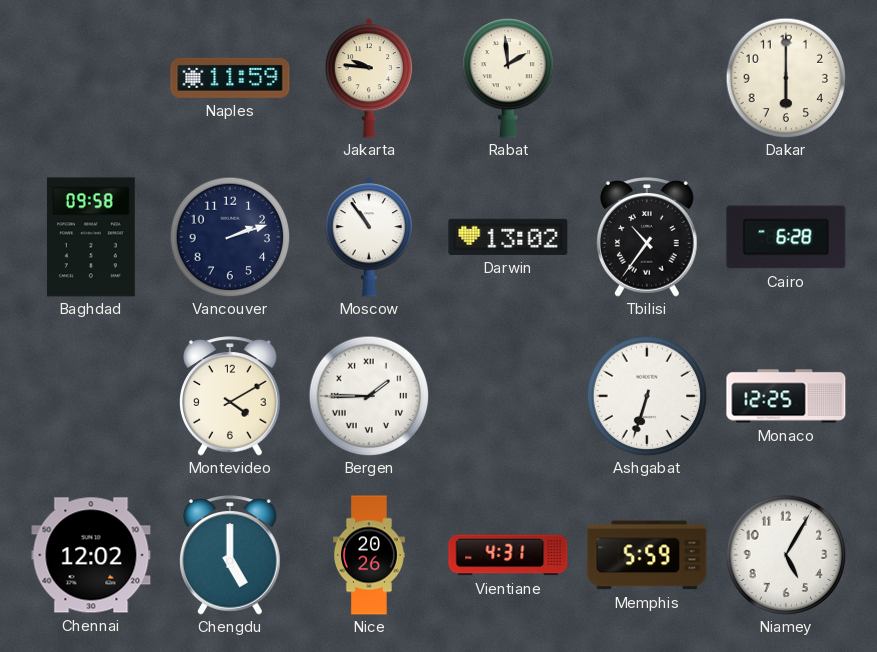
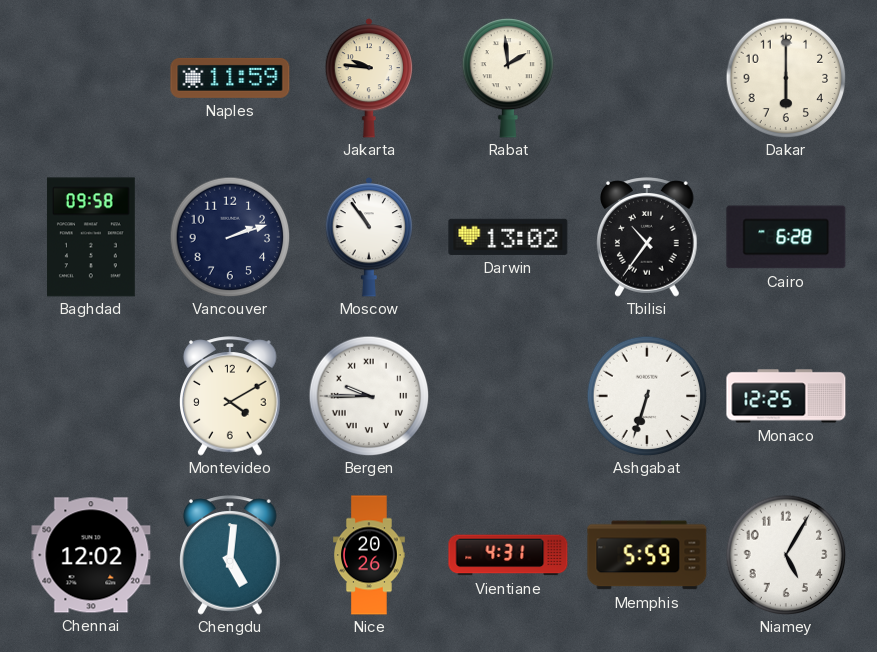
Bergen: 1:45 -> 9:45
Chengdu: 5:00 -> 5:01
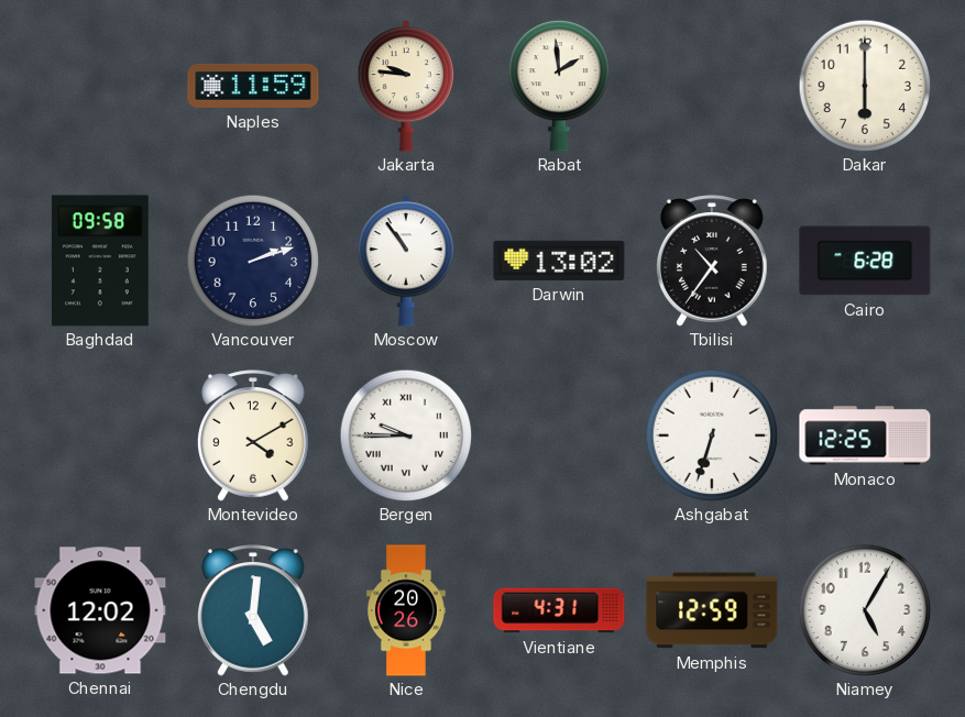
Memphis: 5:59 -> 12:59
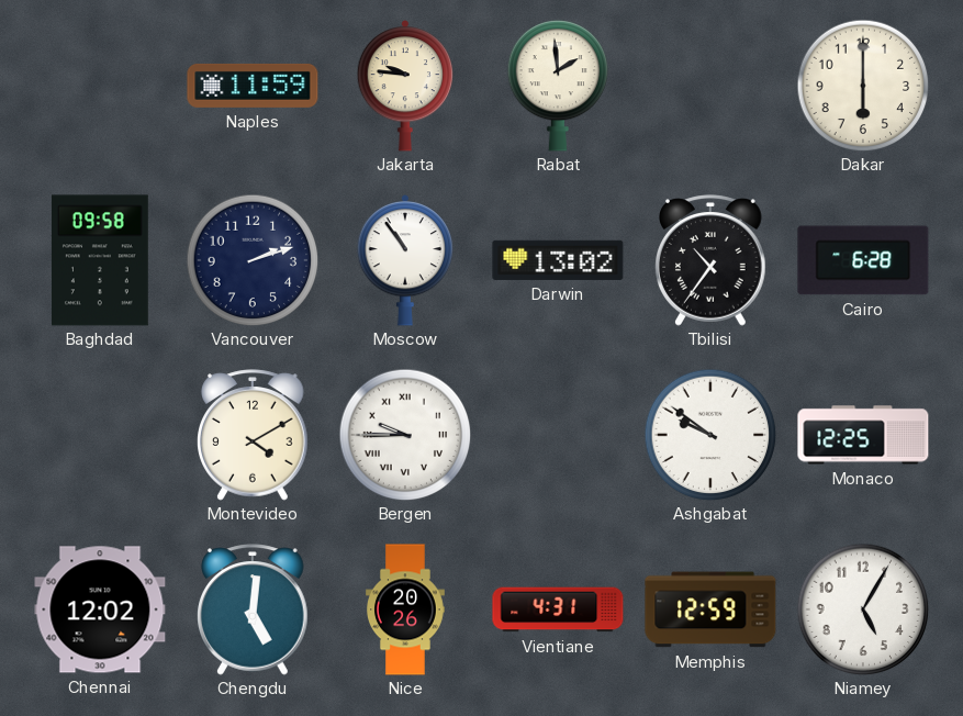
Ashgabat: 6:33 -> 9:51
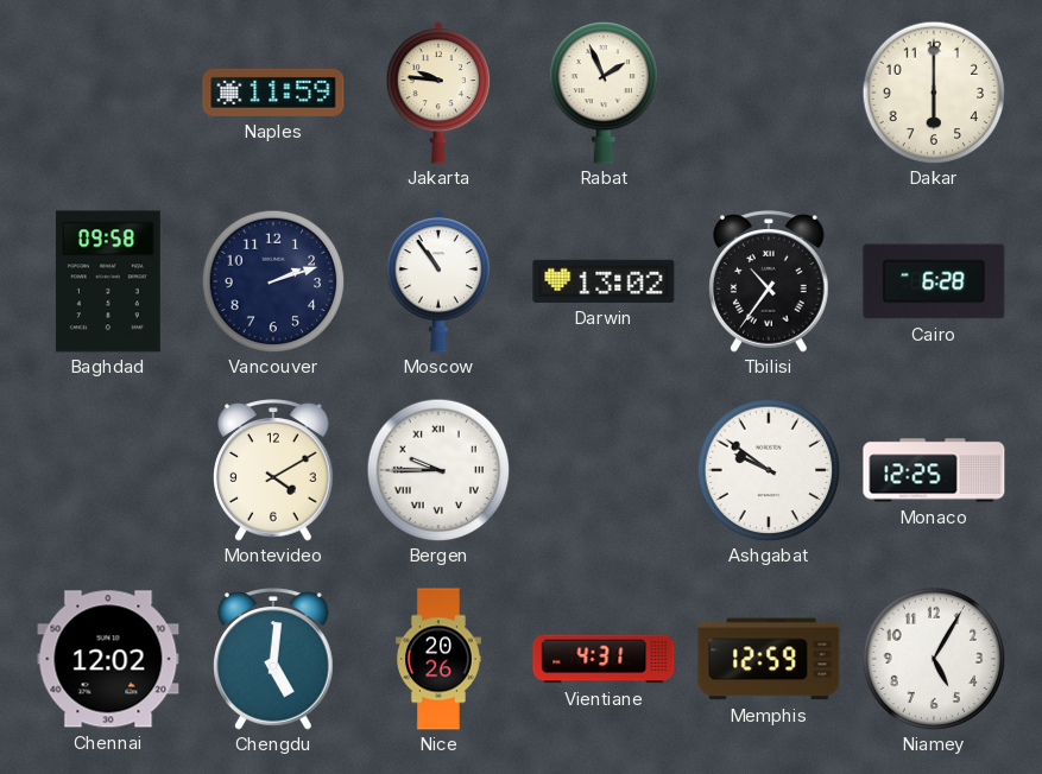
Rabat: 1:59 -> 1:56
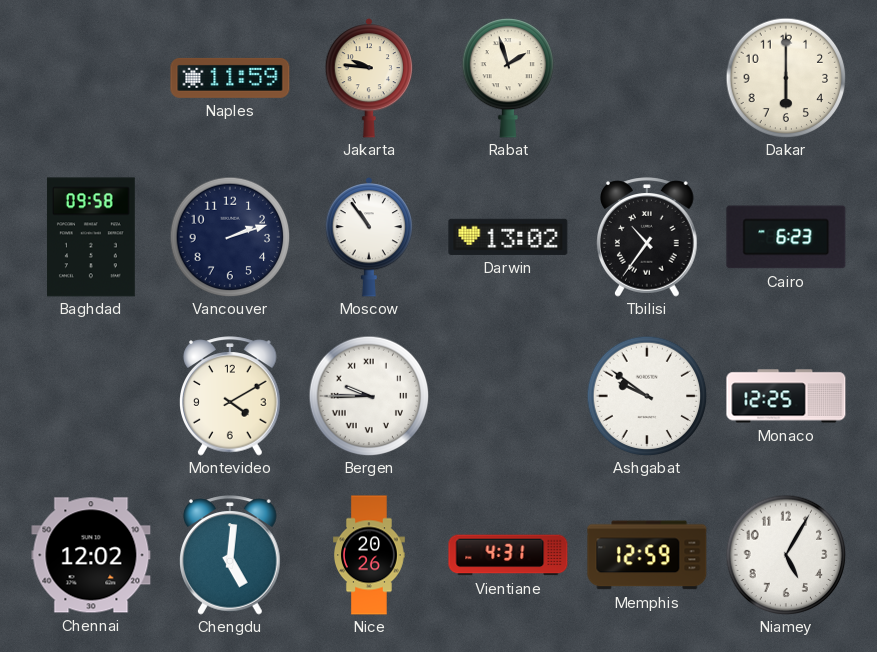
Rabat: 1:56 -> 1:57
Cairo: 6:28 -> 6:23
